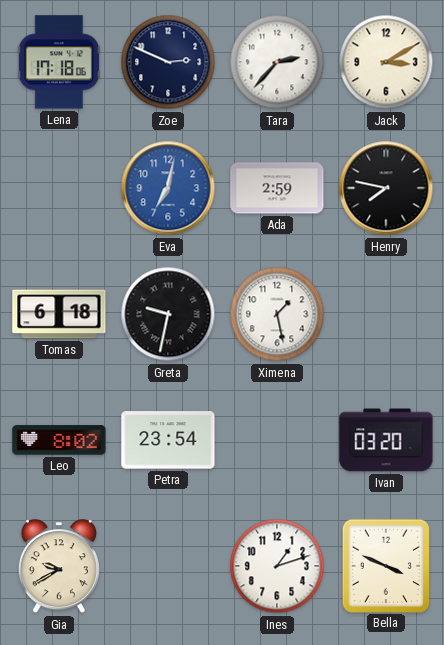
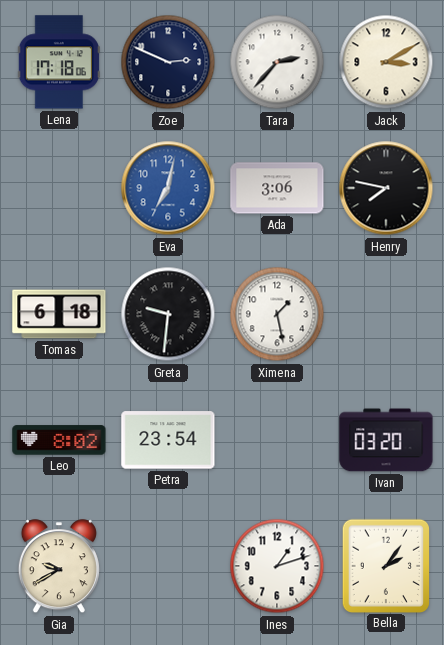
Ada: 2:59 -> 3:06
Greta: 9:32 -> 9:31
Bella: 3:49 -> 2:06
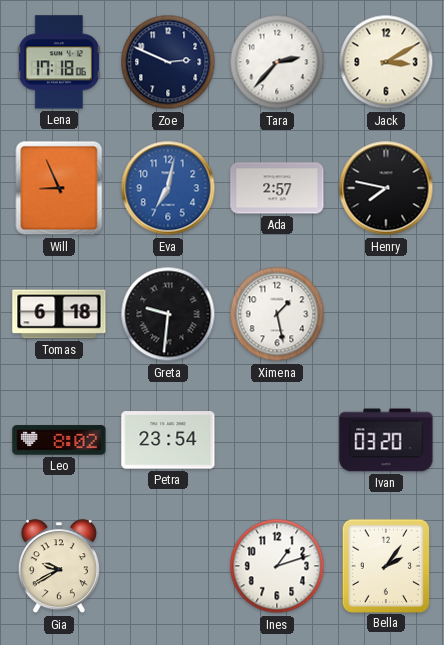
Will: none -> 8:56
Ada: 3:06 -> 2:57
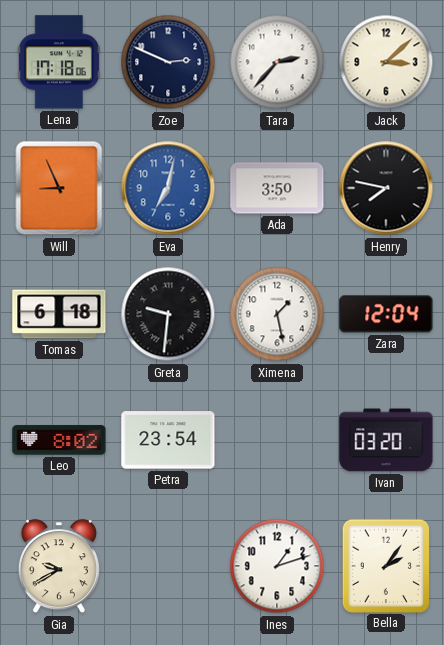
Jack: 3:10 -> 3:08
Ada: 2:57 -> 3:50
Zara: none -> 12:04
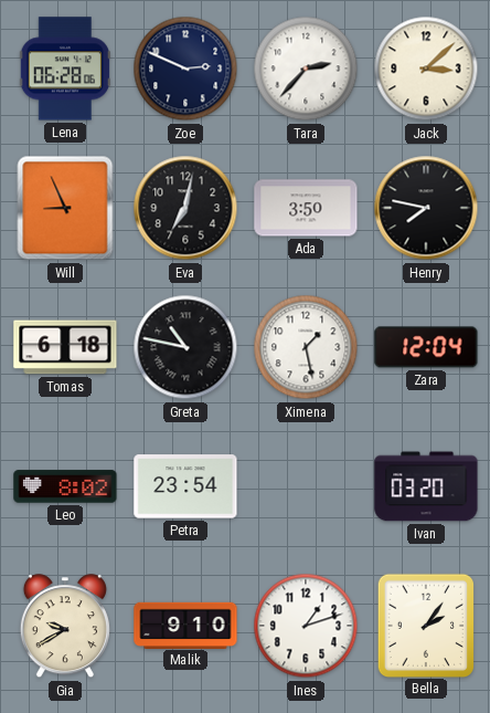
Lena: 17:18 -> 06:28
Eva dial: blue -> black
Greta: 9:31 -> 10:47
Malik: none -> 9:10
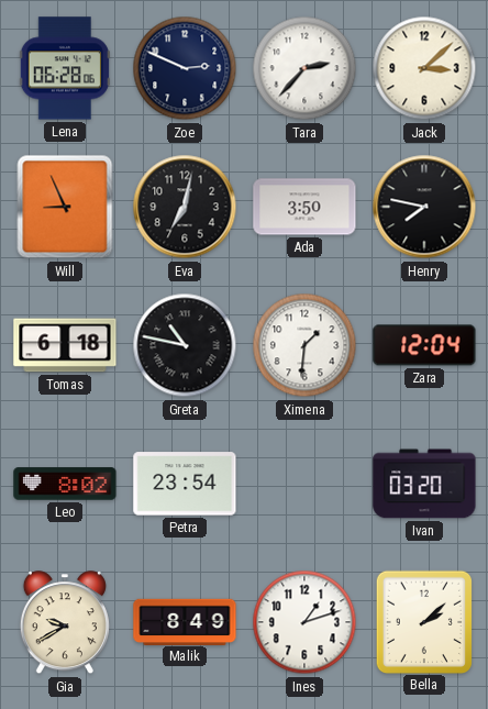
Ximena: 1:28 -> 1:31
Malik: 9:10 -> 8:49
Bella: 2:06 -> 2:08
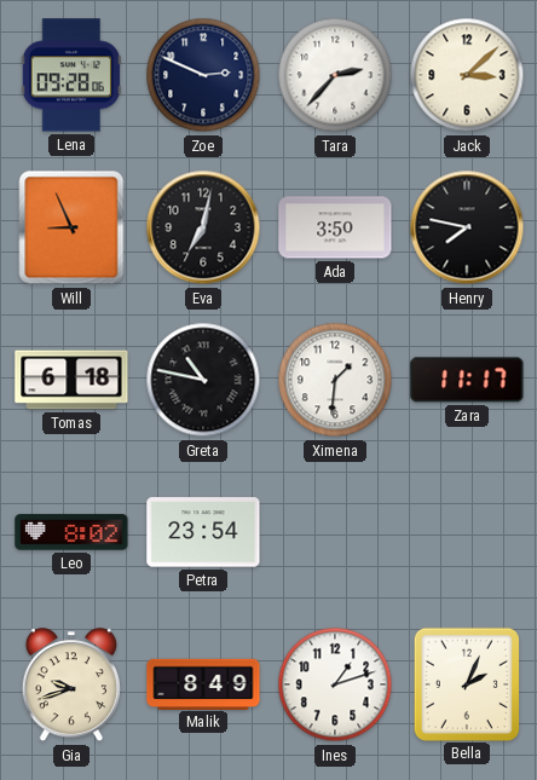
Lena: 06:28 -> 09:28
Zara: 12:04 -> 11:17
Ivan: 03:20 -> none
Gia: 9:40 -> 9:42
Bella: 2:08 -> 2:04
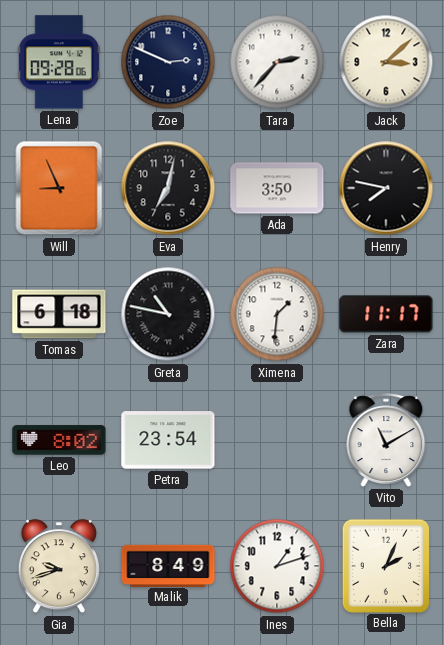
Vito: none -> 11:10
